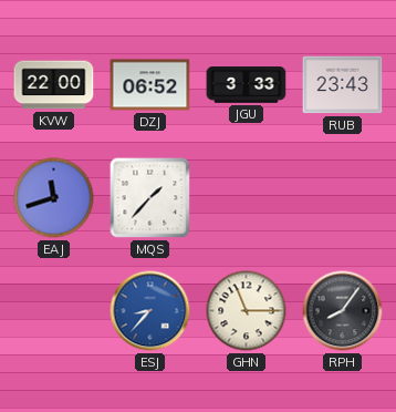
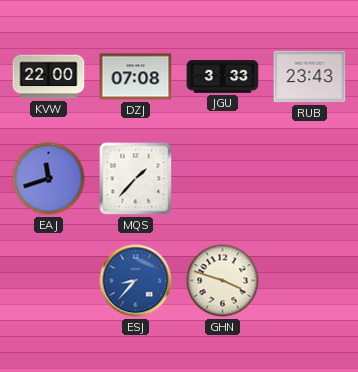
DZJ: 06:52 -> 07:08
GHN: 11:15 -> 3:48
RPH: 8:06 -> none
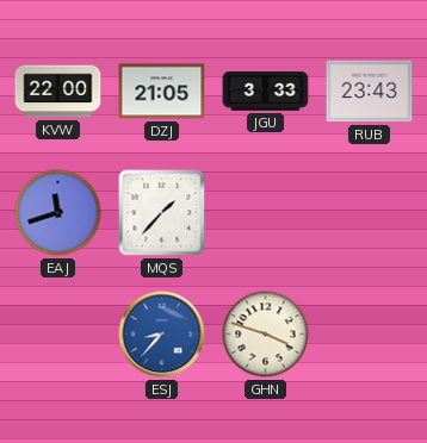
DZJ: 07:08 -> 21:05
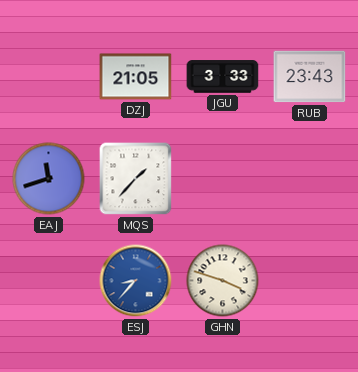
KVW: 22:00 -> none
